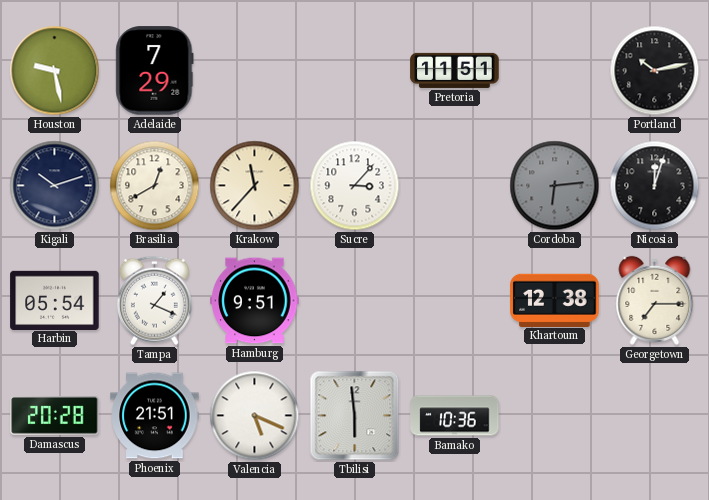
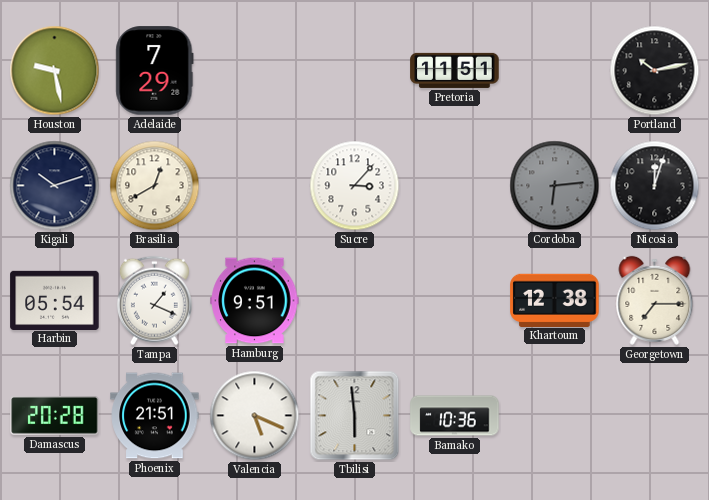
Krakow: 11:37 -> none
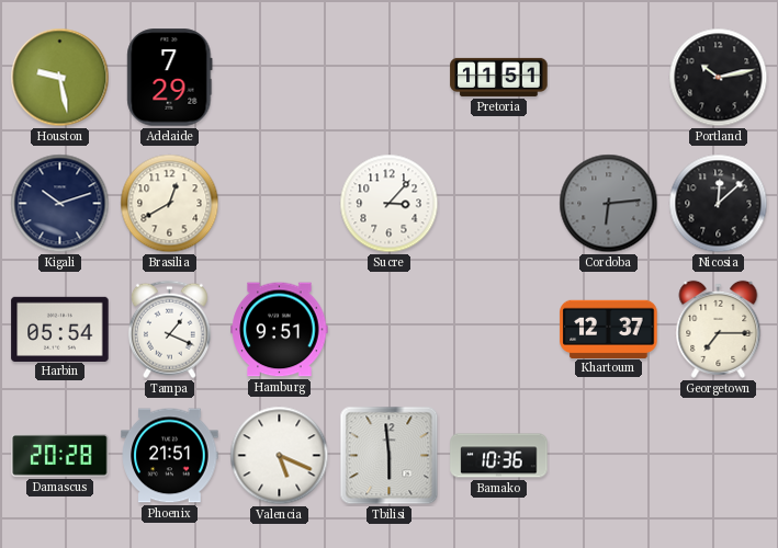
Nicosia: 12:03 -> 12:08
Khartoum: 12:38 -> 12:37
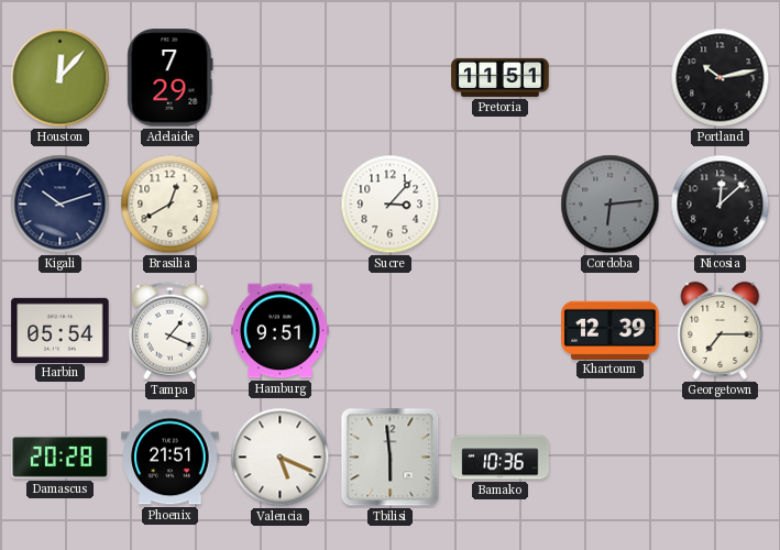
Houston: 9:28 -> 12:07
Khartoum: 12:37 -> 12:39
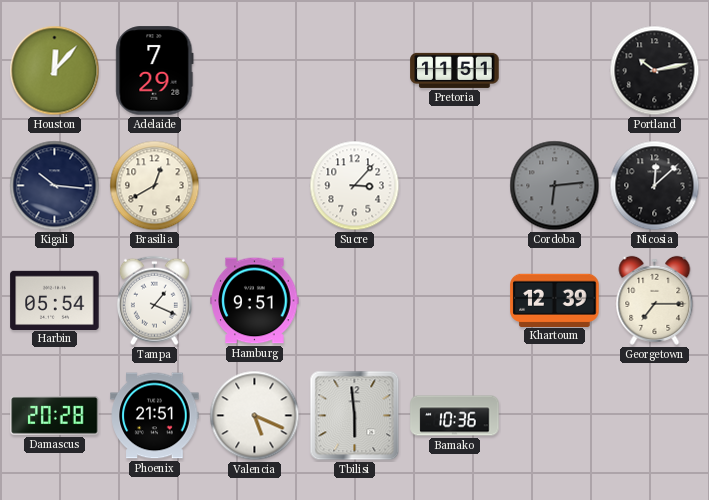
Kigali: 10:12 -> 10:16
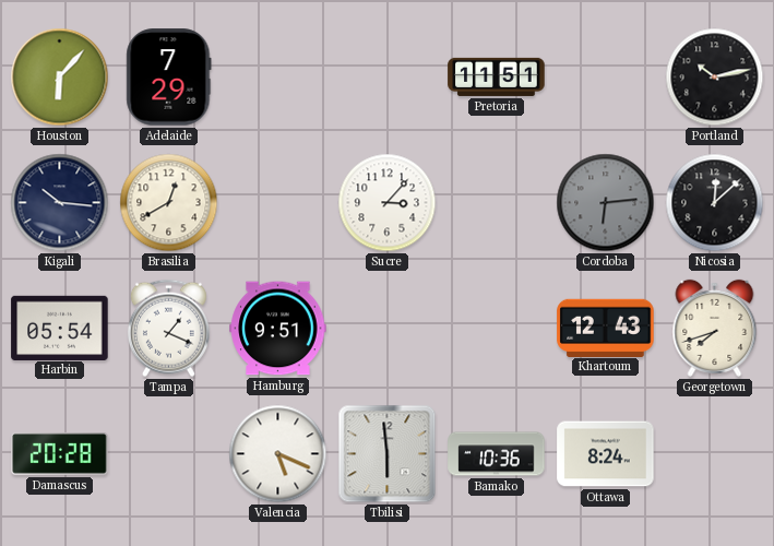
Houston: 12:07 -> 6:07
Khartoum: 12:39 -> 12:43
Georgetown: 7:15 -> 7:42
Phoenix: 21:51 -> none
Ottawa: none -> 8:24
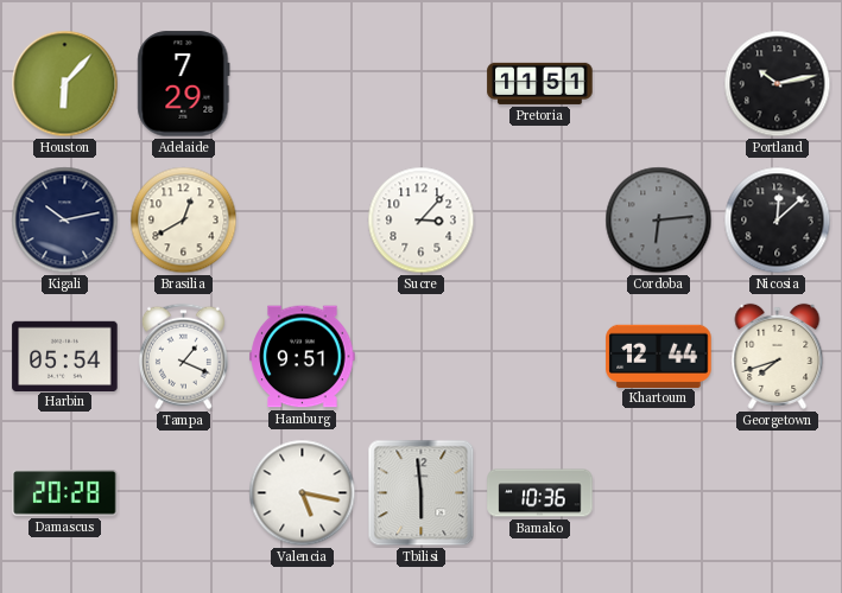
Kigali: 10:16 -> 10:13
Khartoum: 12:43 -> 12:44
Valencia: 5:19 -> 5:17
Ottawa: 8:24 -> none
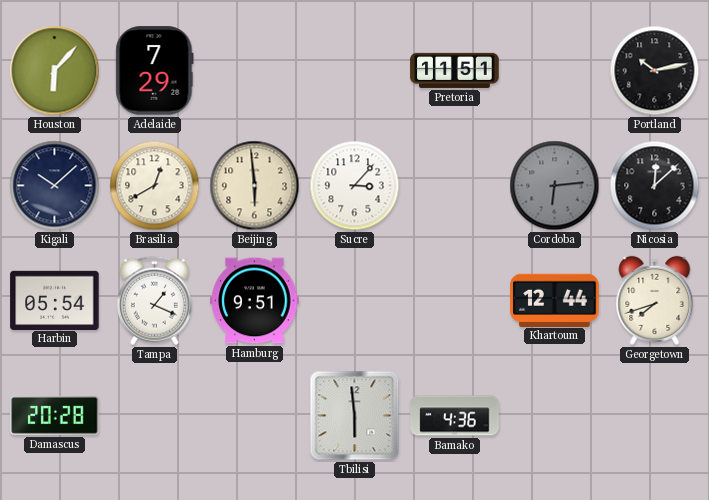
Kigali: 10:13 -> 10:08
Beijing: none -> 5:59
Valencia: 5:17 -> none
Bamako: 10:36 -> 4:36
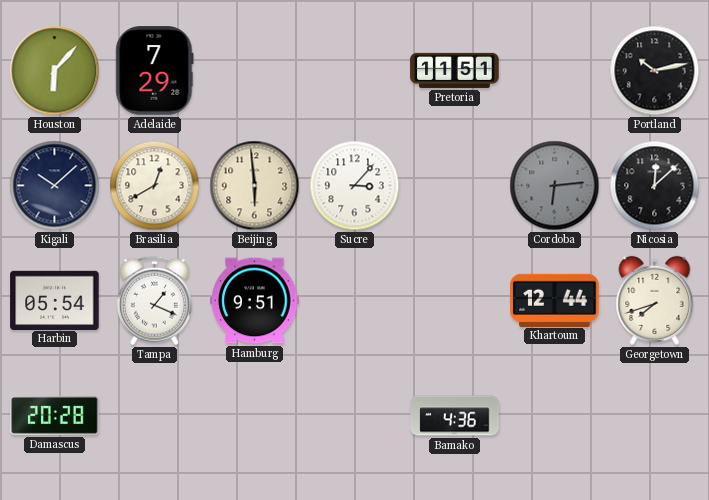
Tbilisi: 5:59 -> none
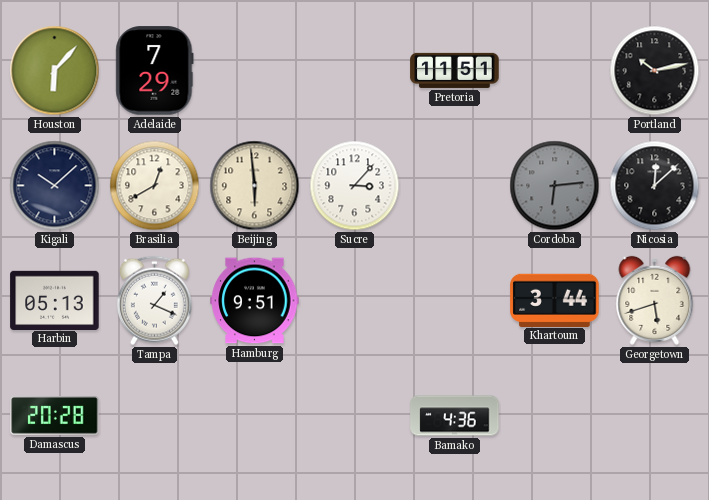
Harbin: 05:54 -> 05:13
Khartoum: 12:44 -> 3:44
Georgetown: 7:42 -> 5:42
